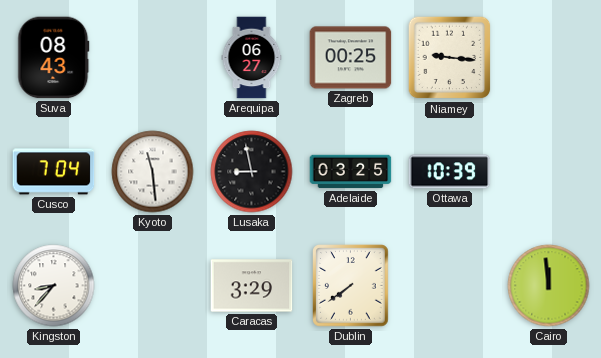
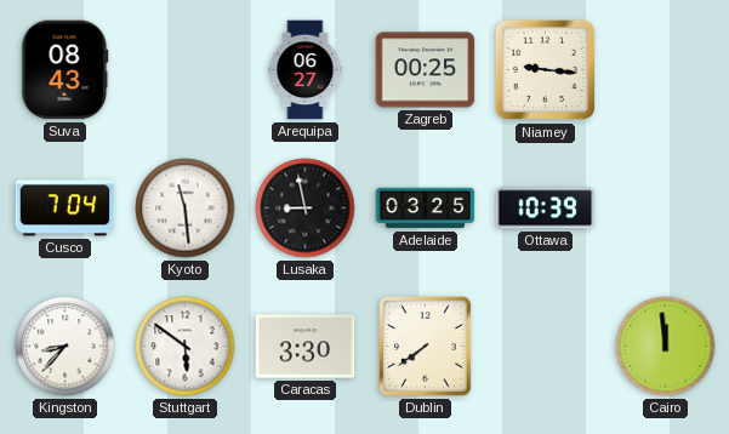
Stuttgart: none -> 5:51
Caracas: 3:29 -> 3:30
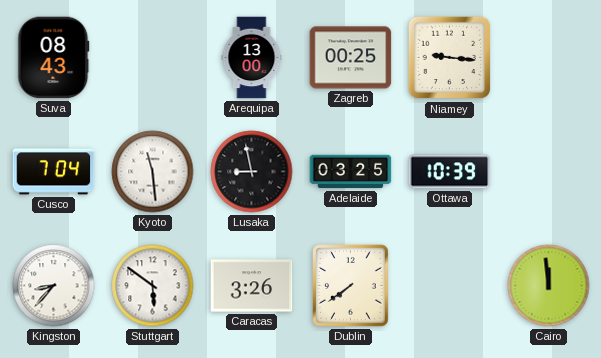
Arequipa: 06:27 -> 13:00
Caracas: 3:30 -> 3:26
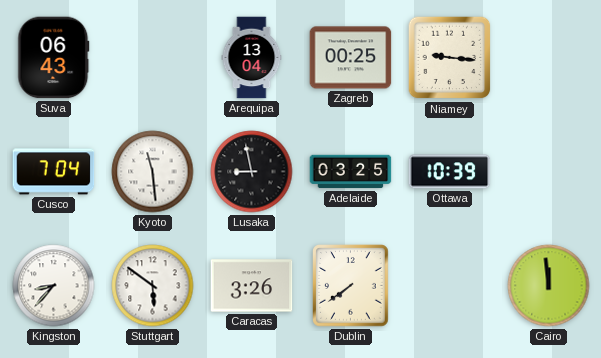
Suva: 08:43 -> 06:43
Arequipa: 13:00 -> 13:04
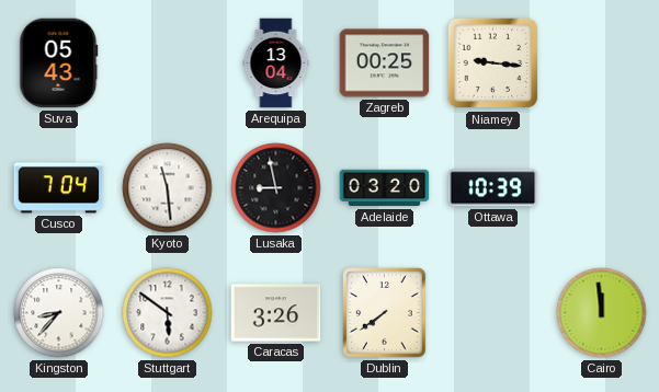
Suva: 06:43 -> 05:43
Adelaide: 03:25 -> 03:20
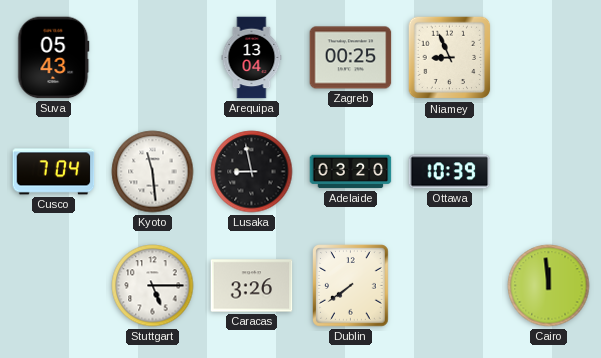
Niamey: 9:16 -> 8:56
Kingston: 8:37 -> none
Stuttgart: 5:51 -> 5:15
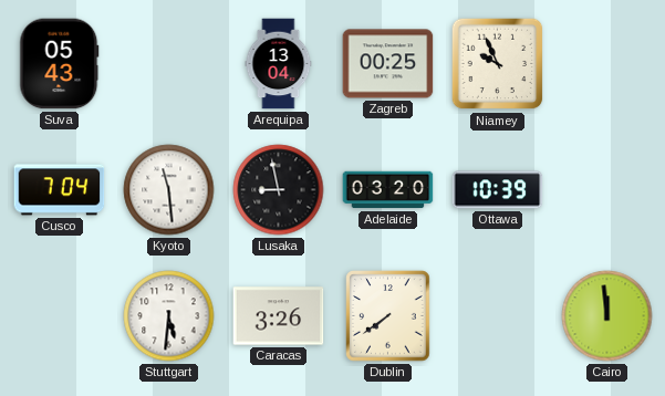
Niamey: 8:56 -> 9:56
Stuttgart: 5:15 -> 5:31
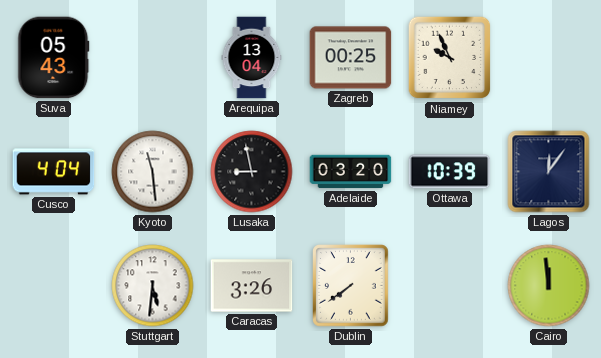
Cusco: 7:04 -> 4:04
Lagos: none -> 12:06
